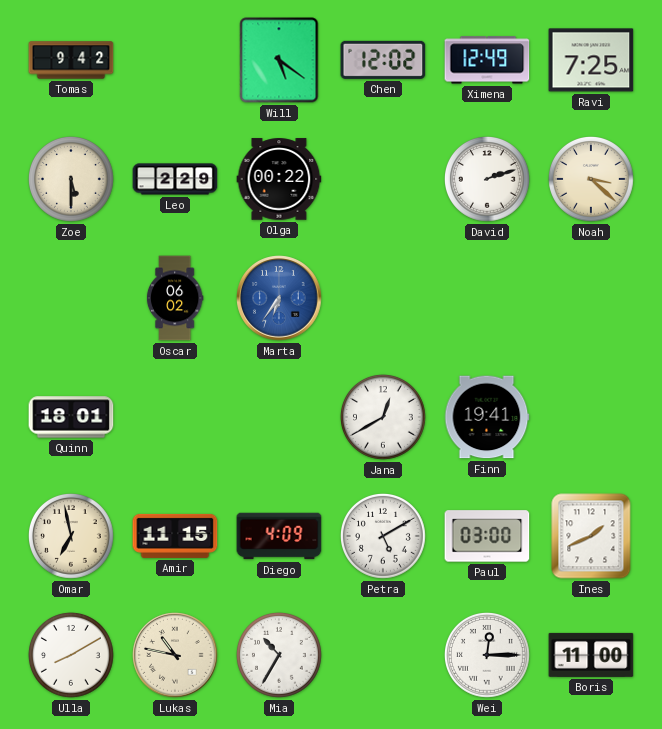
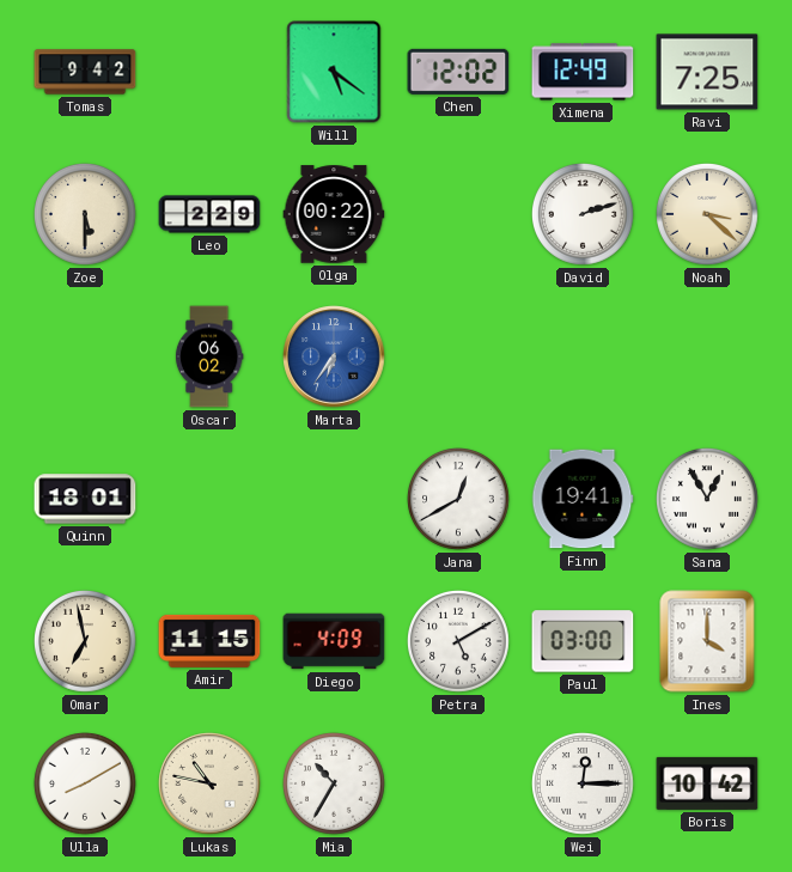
Sana: none -> 12:55
Ines: 1:41 -> 4:00
Boris: 11:00 -> 10:42
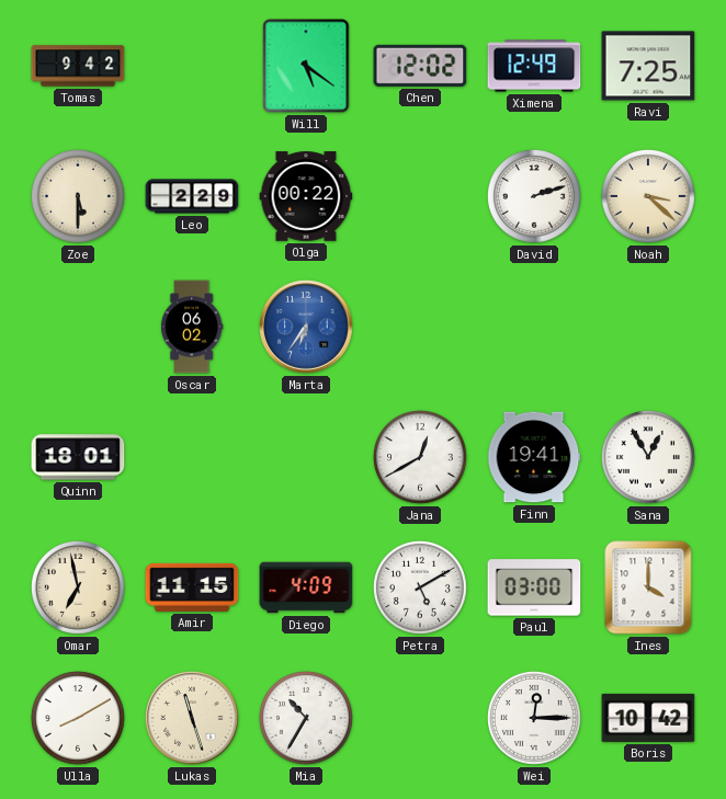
Lukas: 10:47 -> 11:27
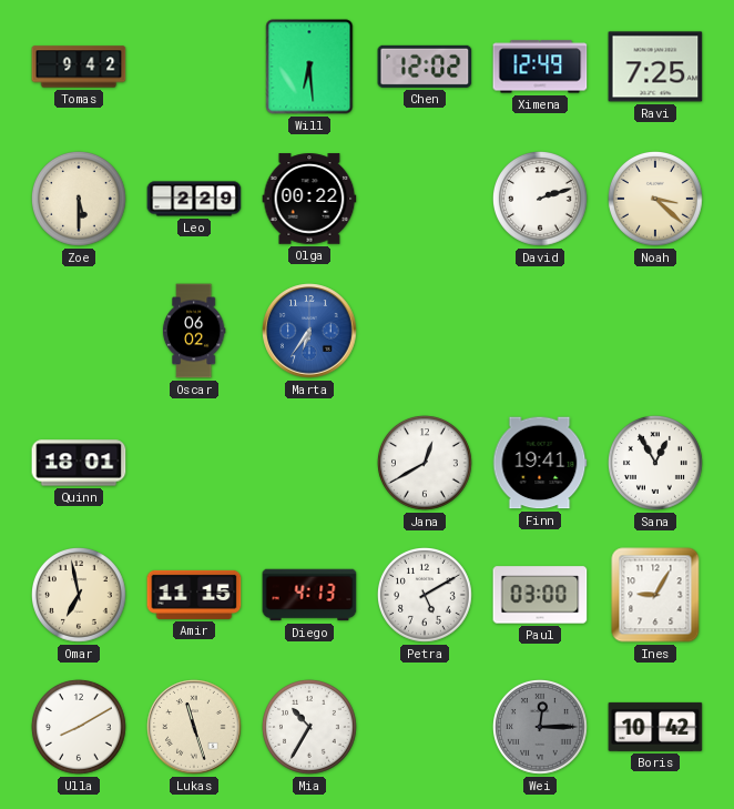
Will: 5:21 -> 6:29
Diego: 4:09 -> 4:13
Ines: 4:00 -> 9:05
Wei dial: white -> grey
